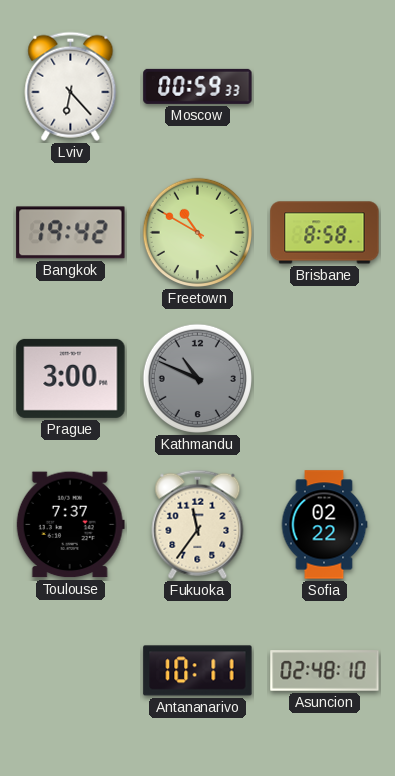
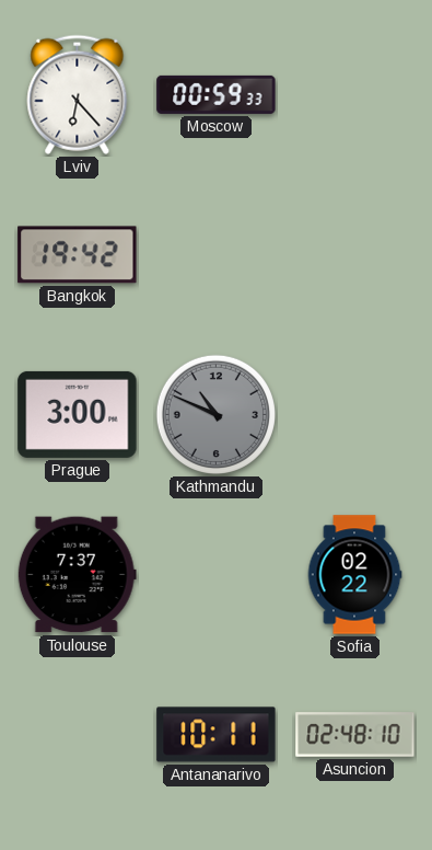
Freetown: 10:50 -> none
Brisbane: 8:58 -> none
Fukuoka: 11:36 -> none
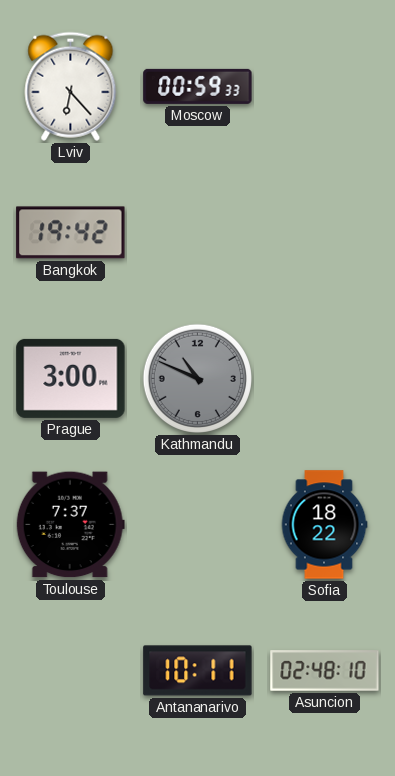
Sofia: 02:22 -> 18:22
